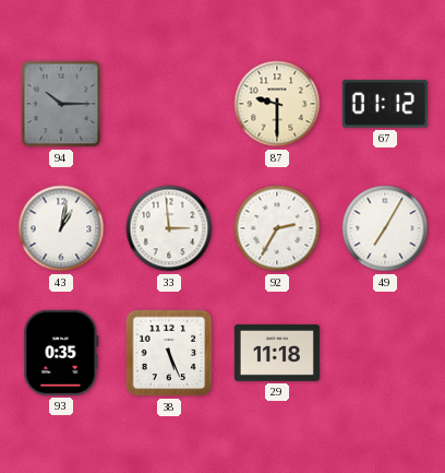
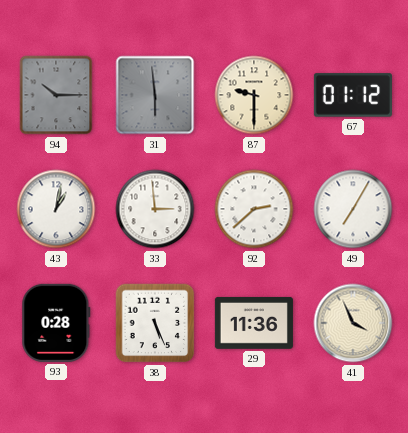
31: none -> 5:59
92: 2:35 -> 2:38
93: 0:35 -> 0:28
29: 11:18 -> 11:36
41: none -> 3:56
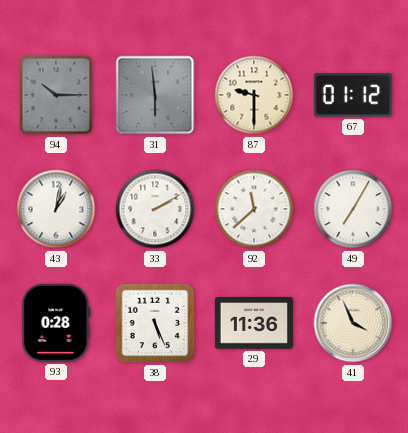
33: 2:59 -> 2:10
92: 2:38 -> 11:38
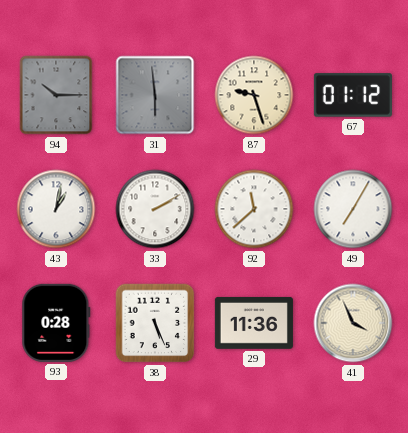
87: 9:30 -> 9:27
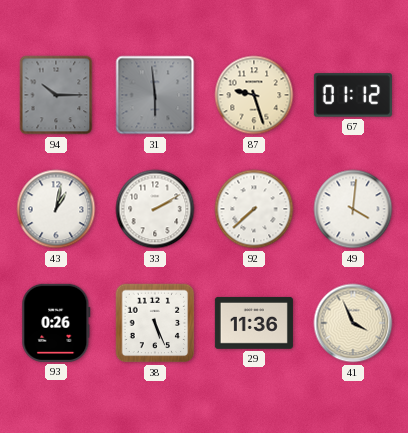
92: 11:38 -> 7:38
49: 7:05 -> 4:01
93: 0:28 -> 0:26
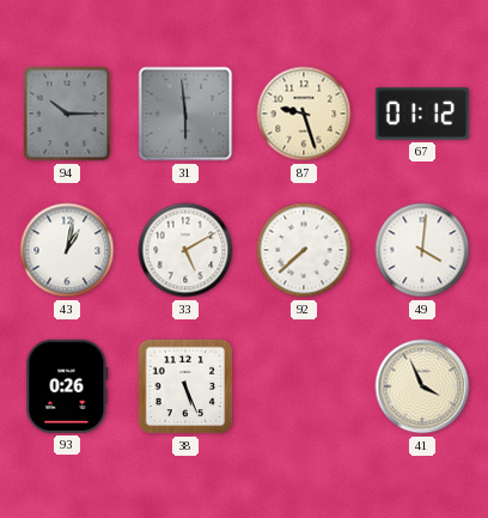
33: 2:10 -> 5:10
29: 11:36 -> none
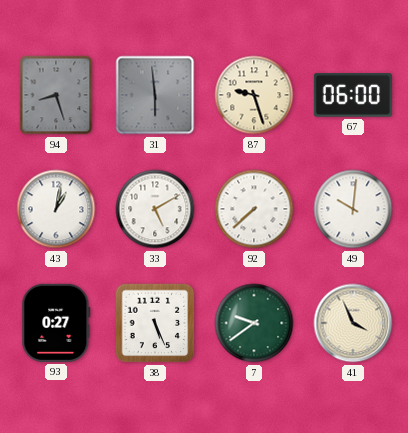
94: 10:15 -> 8:27
67: 01:12 -> 06:00
49: 4:01 -> 10:01
93: 0:26 -> 0:27
7: none -> 9:39
